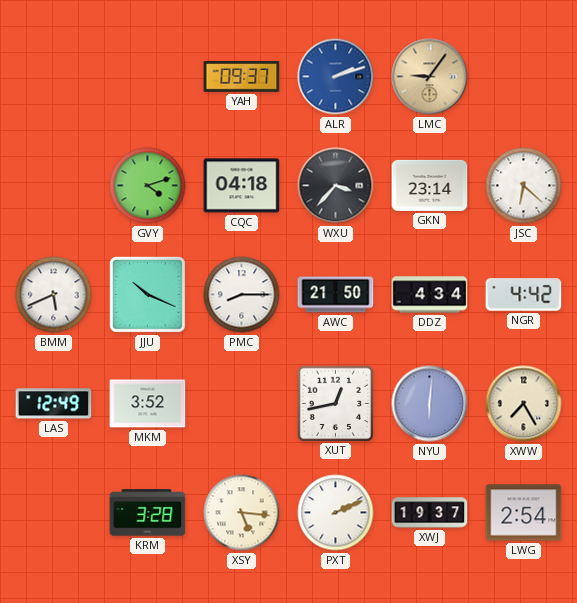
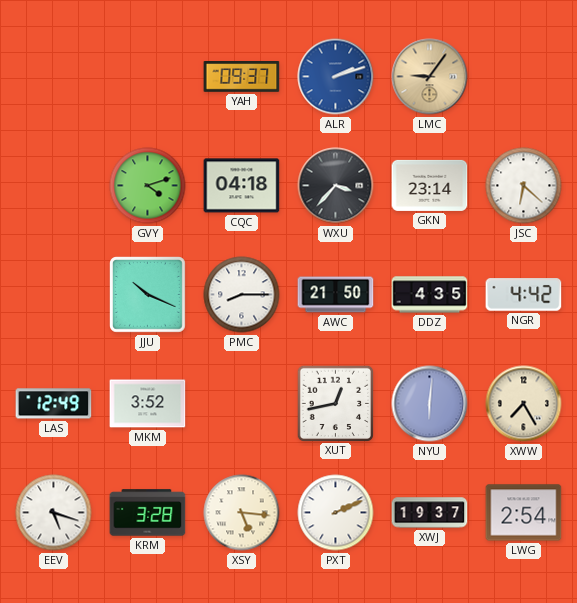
BMM: 5:41 -> none
DDZ: 4:34 -> 4:35
EEV: none -> 5:18
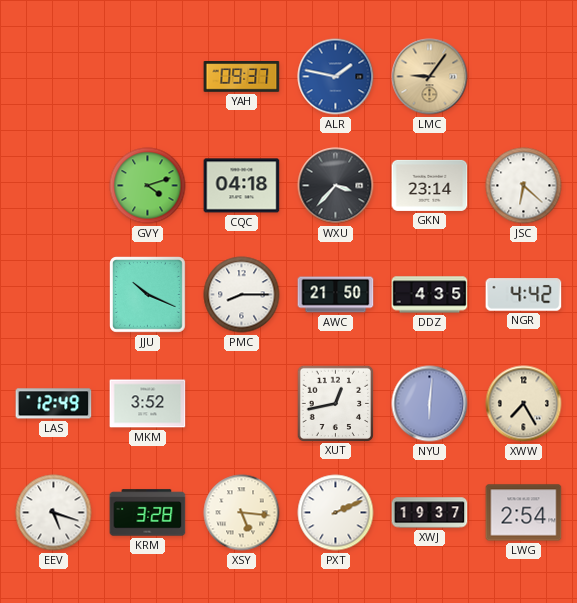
ALR: 2:12 -> 1:47
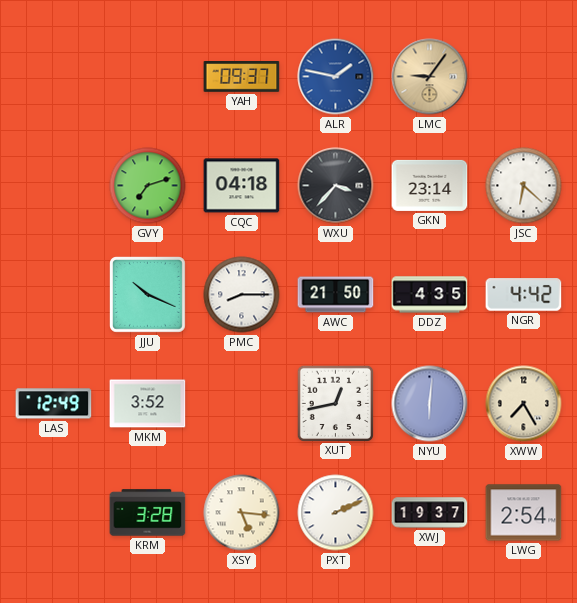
GVY: 4:12 -> 7:12
EEV: 5:18 -> none
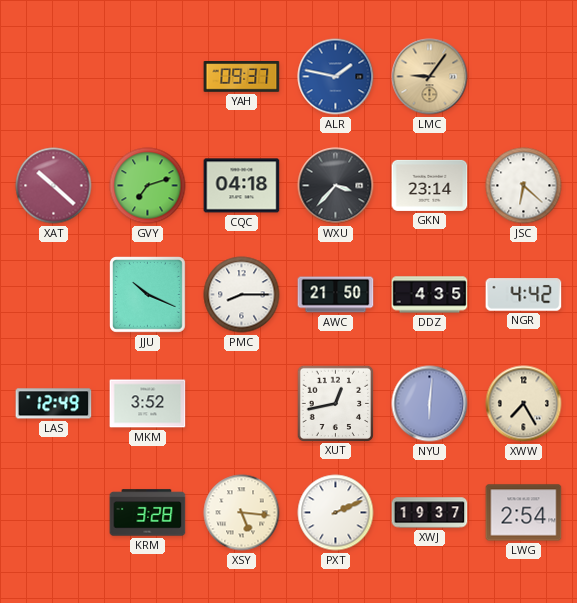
XAT: none -> 10:22
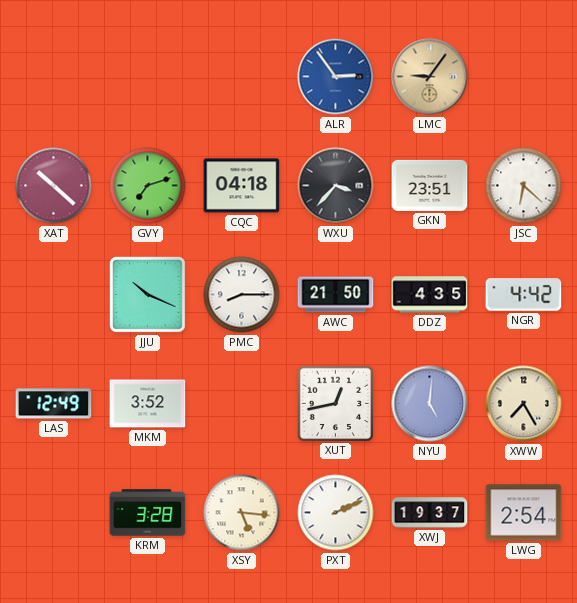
YAH: 09:37 -> none
ALR: 1:47 -> 2:54
GKN: 23:14 -> 23:51
NYU: 6:01 -> 5:01
